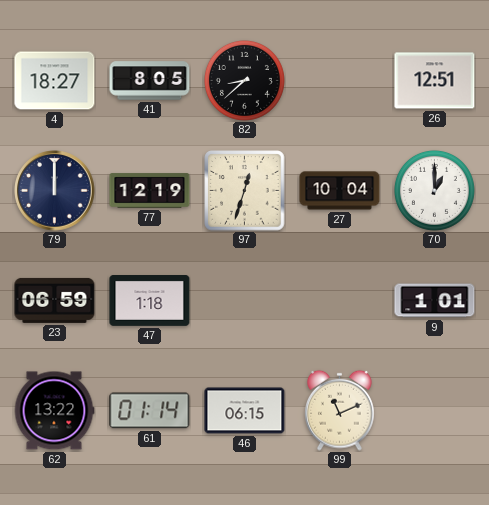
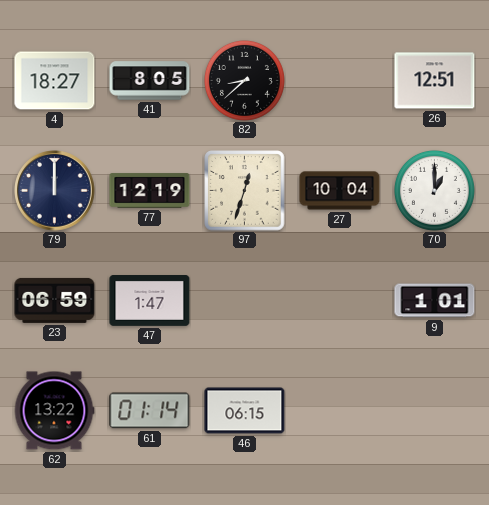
47: 1:18 -> 1:47
99: 11:11 -> none
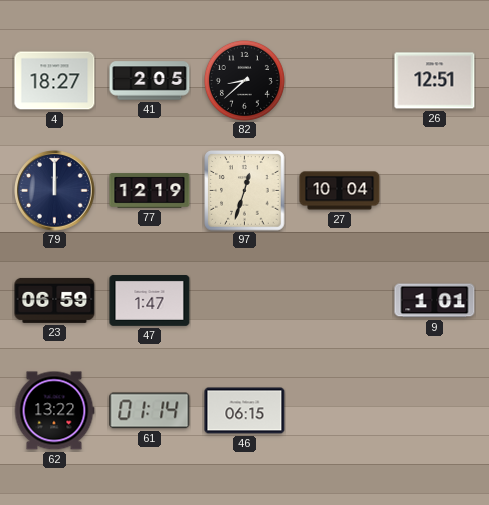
41: 8:05 -> 2:05
70: 1:00 -> none
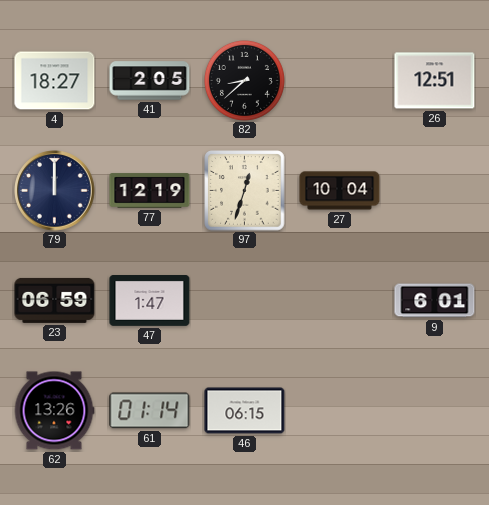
9: 1:01 -> 6:01
62: 13:22 -> 13:26
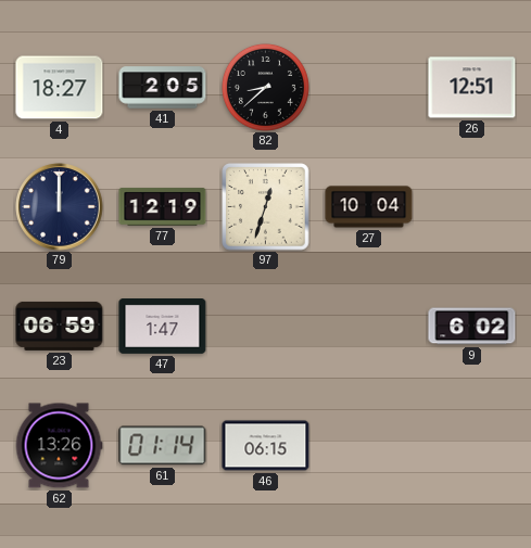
9: 6:01 -> 6:02
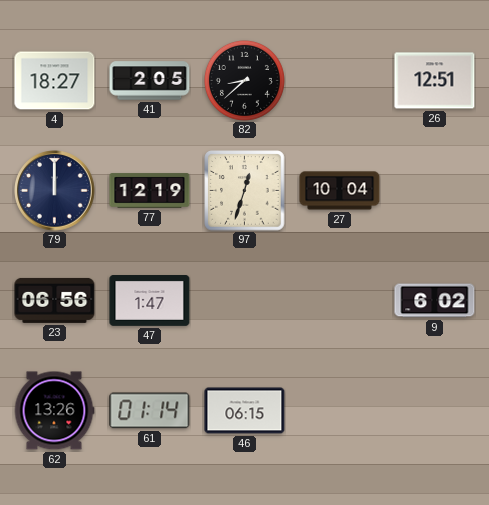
23: 06:59 -> 06:56
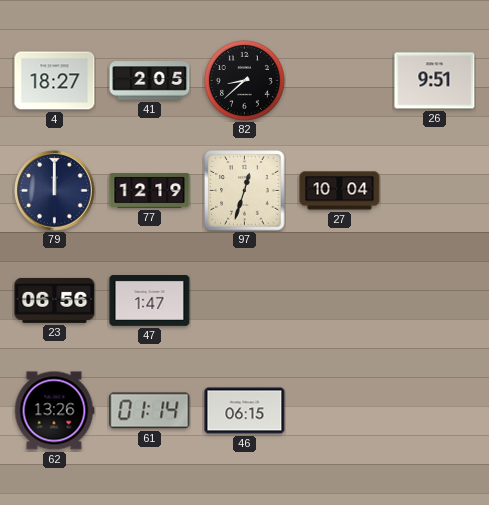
26: 12:51 -> 9:51
9: 6:02 -> none
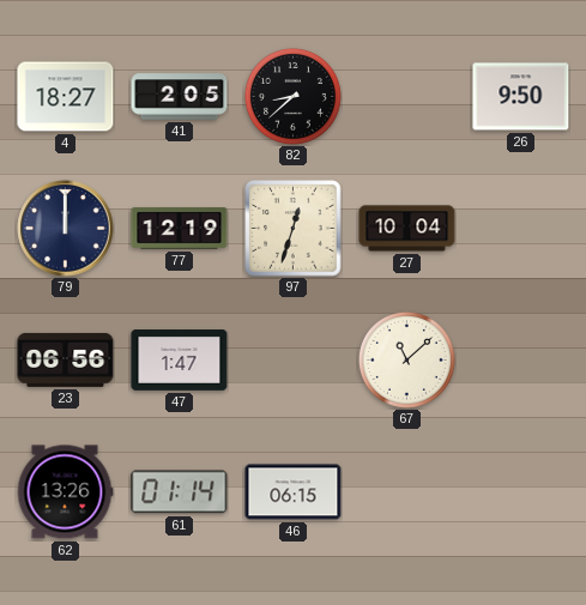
26: 9:51 -> 9:50
67: none -> 11:08
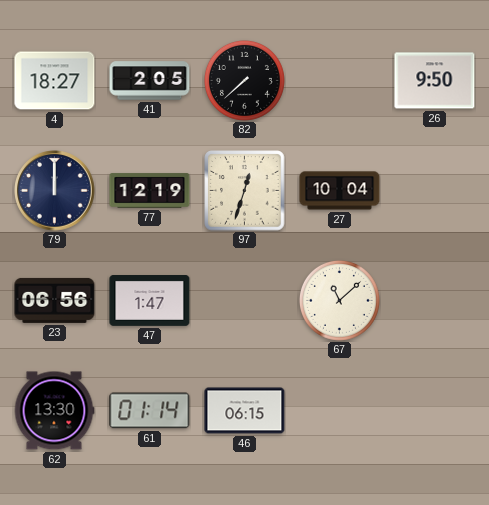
82: 8:38 -> 7:38
62: 13:26 -> 13:30
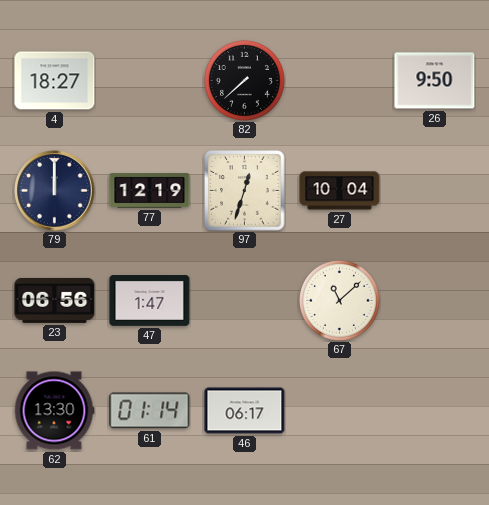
41: 2:05 -> none
46: 06:15 -> 06:17
